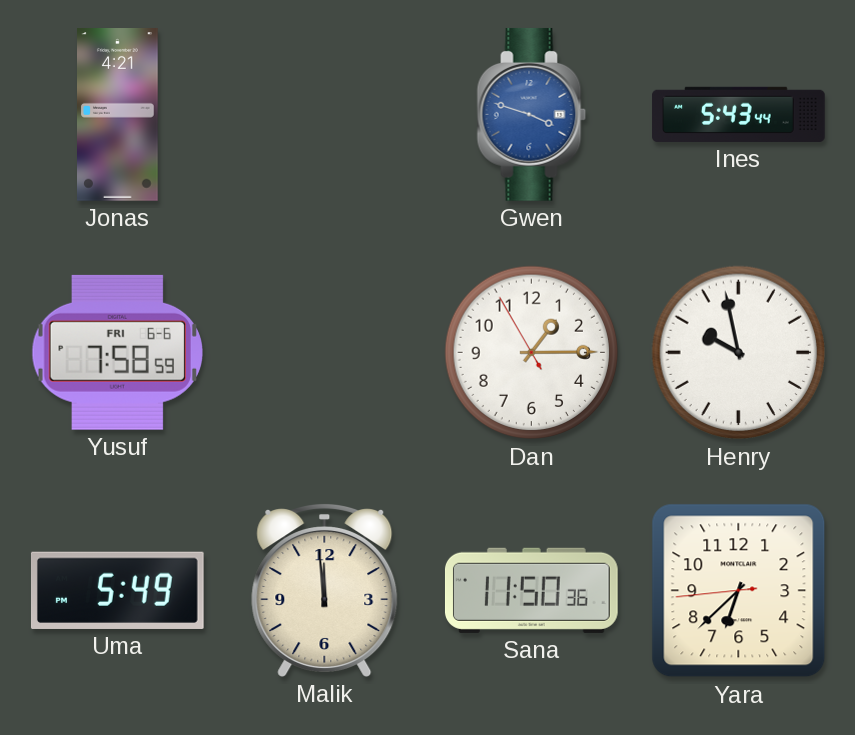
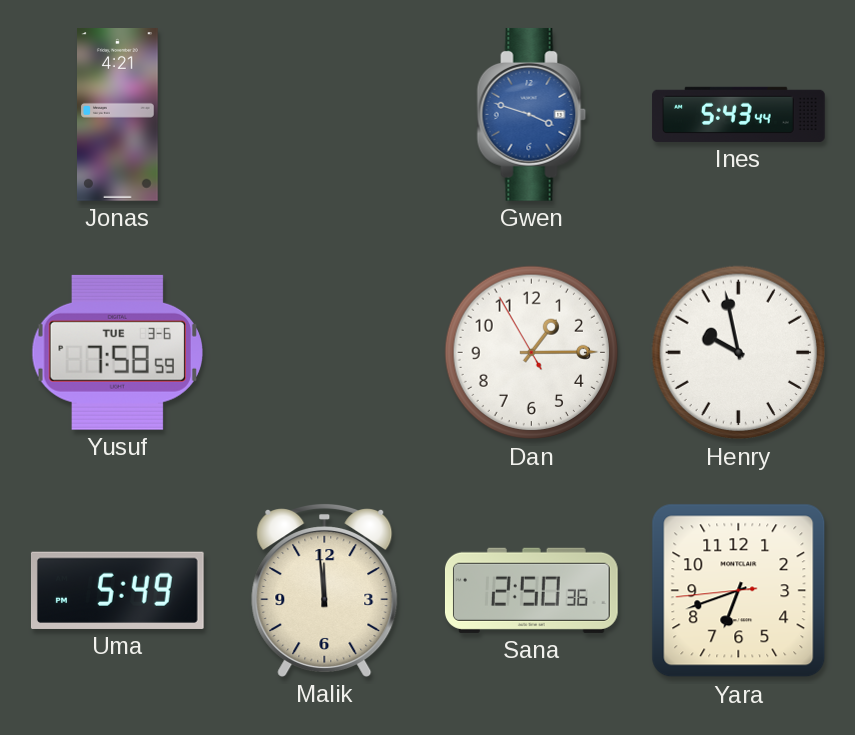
Yusuf date: FRI 6-6 -> TUE 3-6
Sana: 11:50 -> 2:50
Yara: 6:37 -> 6:41
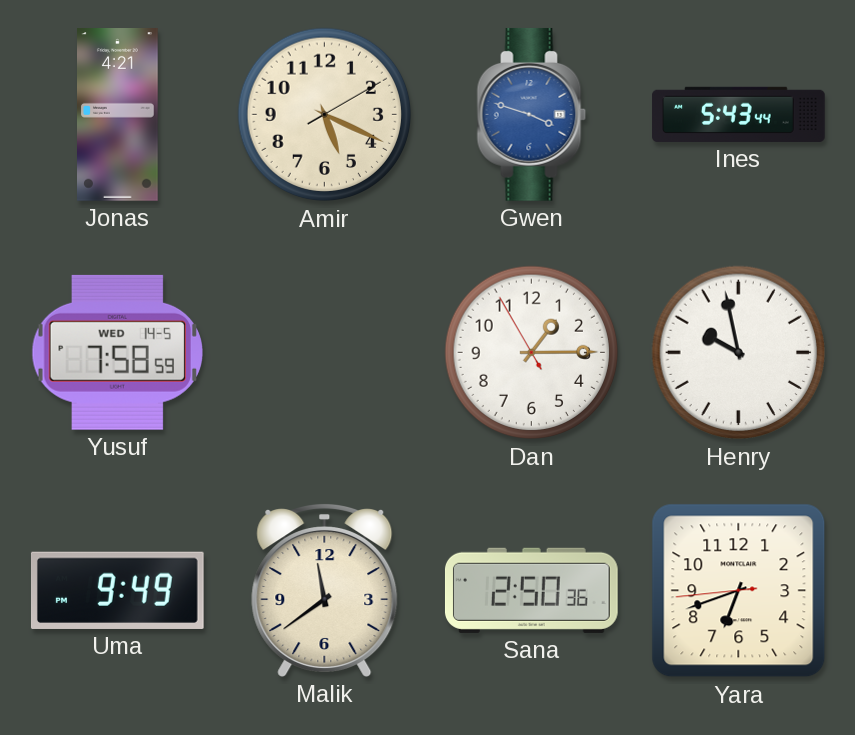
Amir: none -> 5:19
Yusuf date: TUE 3-6 -> WED 14-5
Uma: 5:49 -> 9:49
Malik: 11:59 -> 11:39
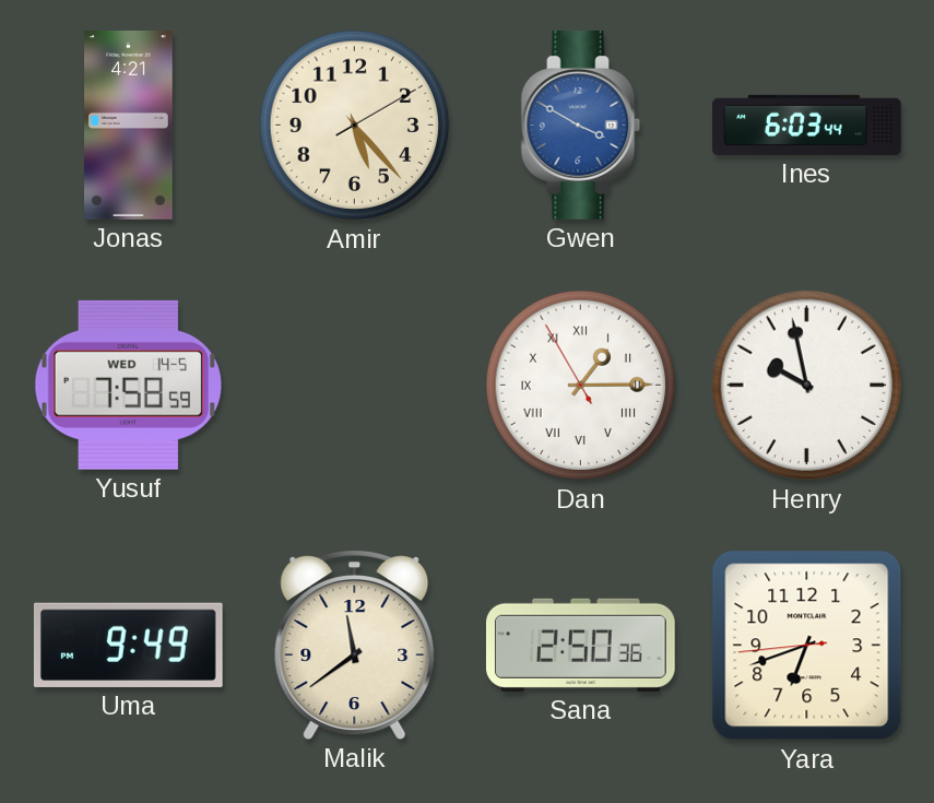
Amir: 5:19 -> 5:23
Gwen: 3:48 -> 3:50
Ines: 5:43 -> 6:03
Dan numerals: Arabic -> Roman
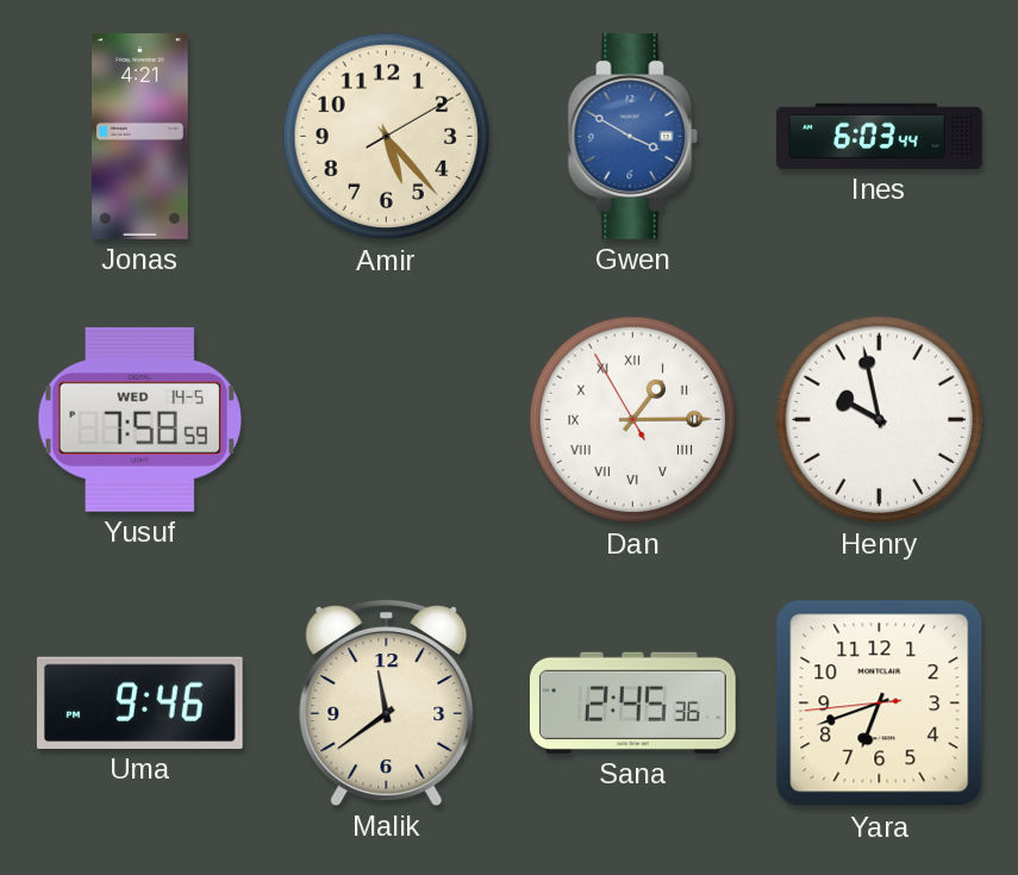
Uma: 9:49 -> 9:46
Sana: 2:50 -> 2:45
